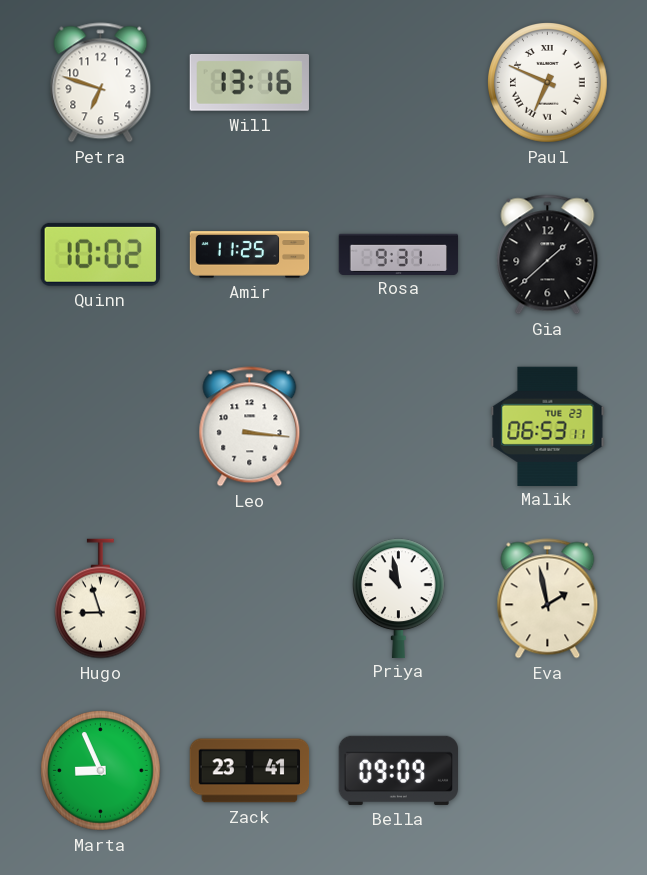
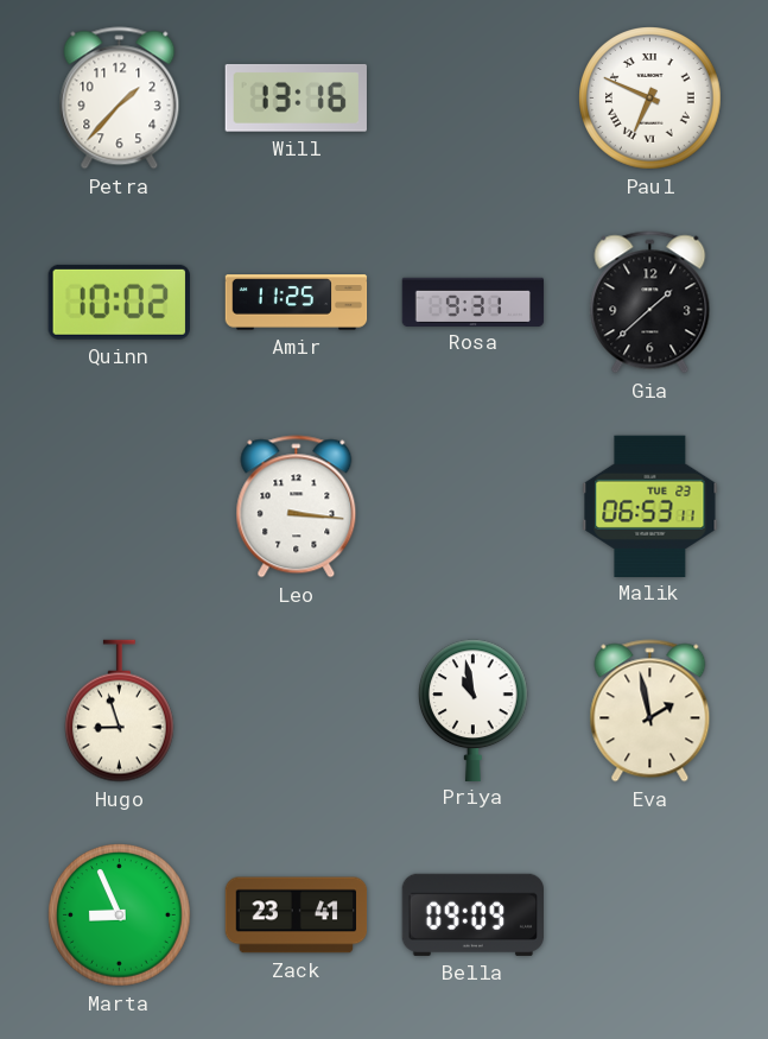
Petra: 6:48 -> 1:37
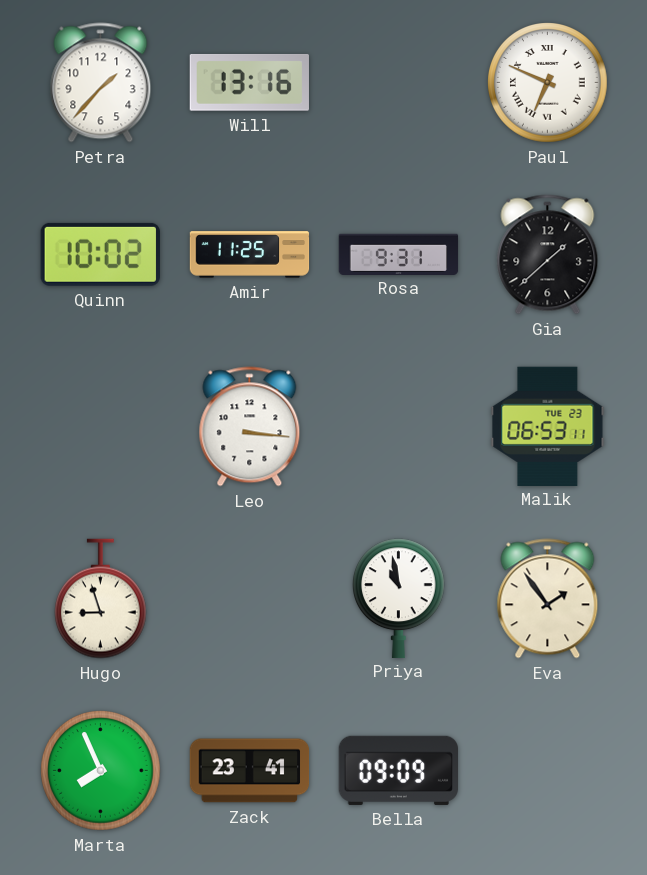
Eva: 1:58 -> 1:54
Marta: 8:56 -> 7:56
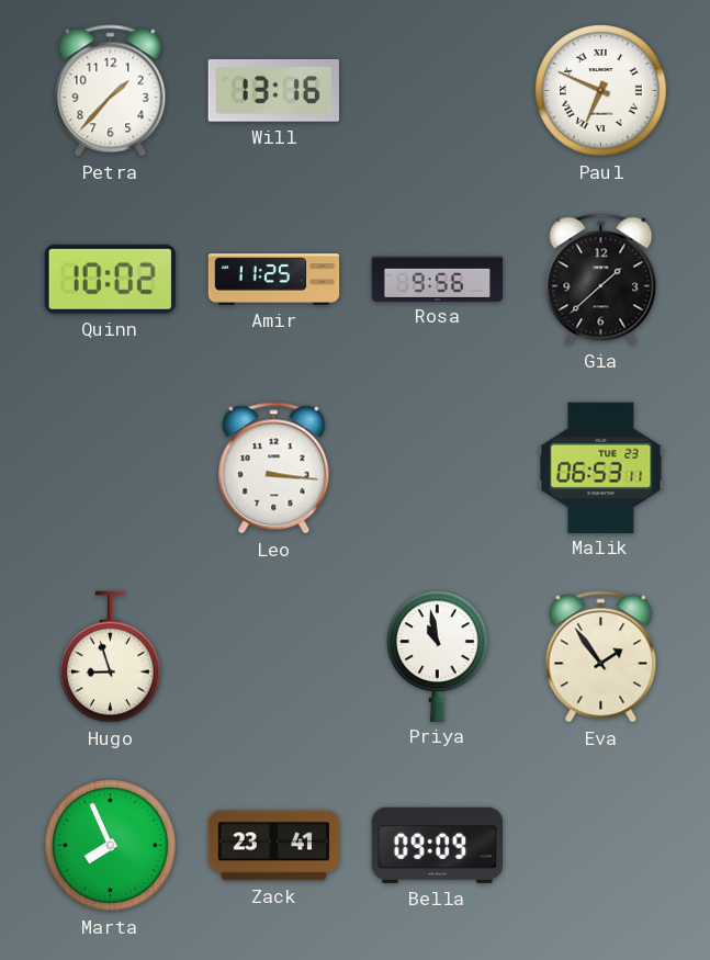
Rosa: 9:31 -> 9:56
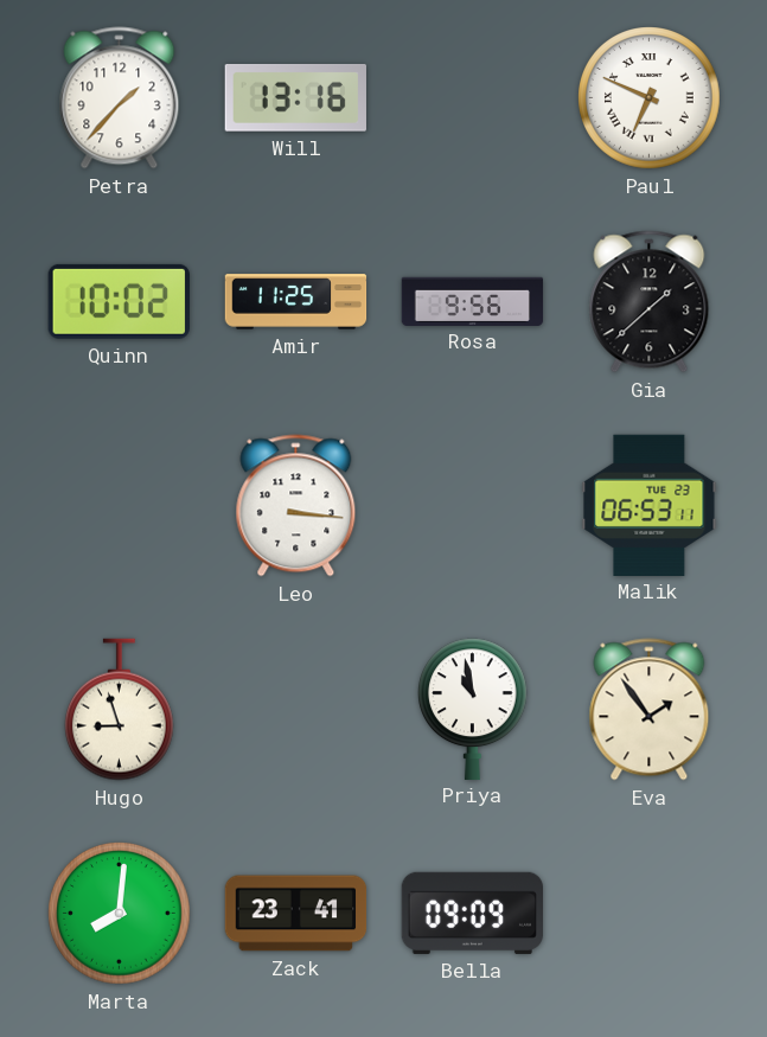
Marta: 7:56 -> 8:01
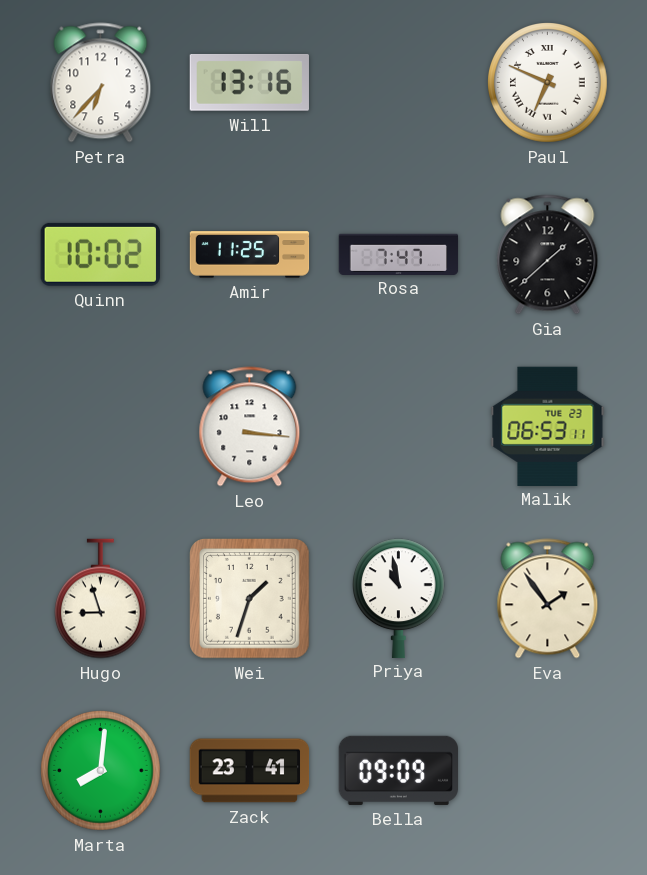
Petra: 1:37 -> 6:37
Rosa: 9:56 -> 7:47
Wei: none -> 1:33
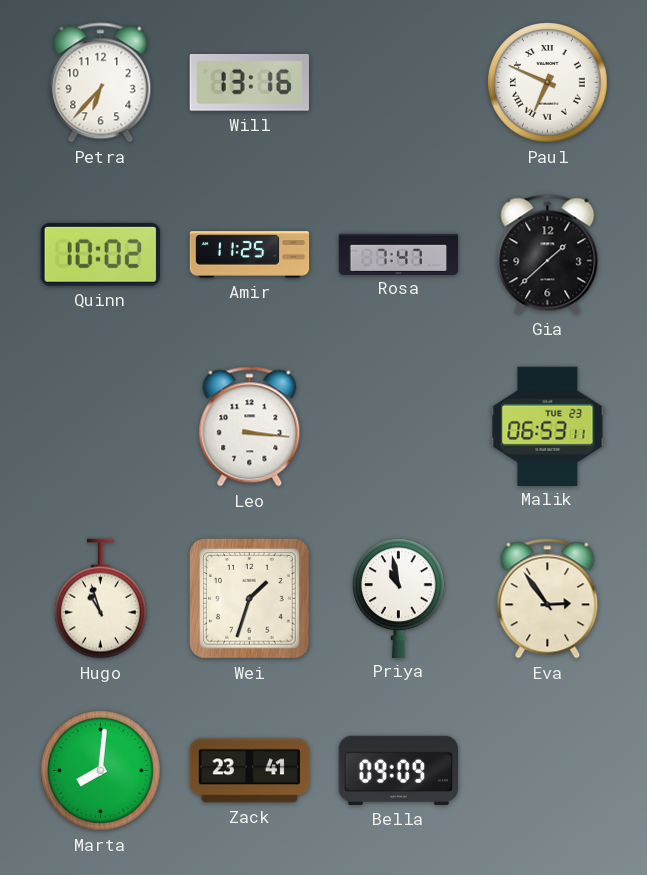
Hugo: 8:57 -> 10:57
Eva: 1:54 -> 2:54
